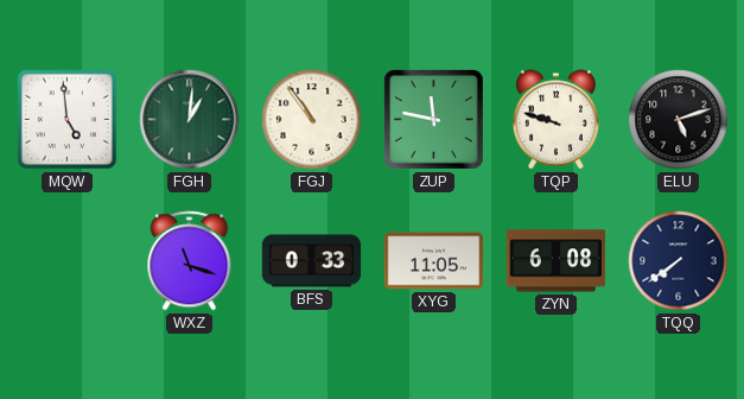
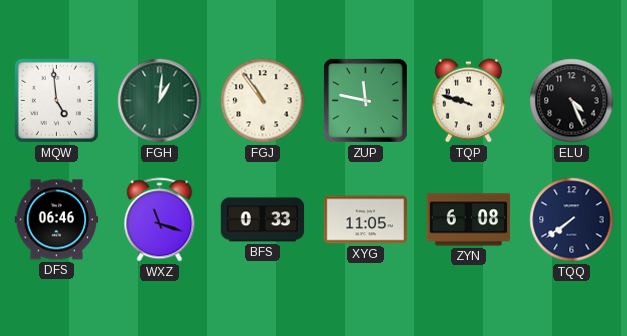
ELU: 5:12 -> 4:26
DFS: none -> 06:46
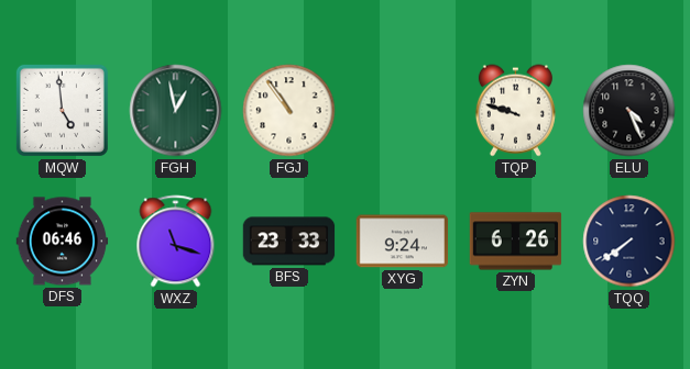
FGH: 1:01 -> 12:58
ZUP: 11:47 -> none
BFS: 0:33 -> 23:33
XYG: 11:05 -> 9:24
ZYN: 6:08 -> 6:26
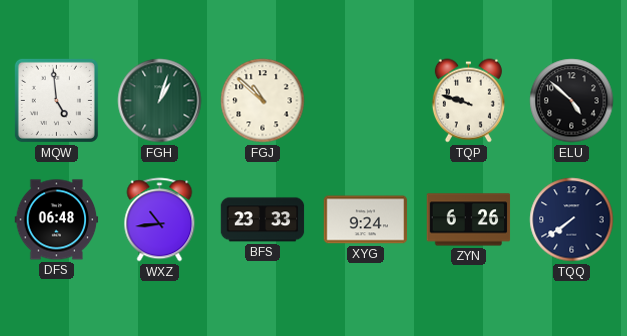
FGH: 12:58 -> 1:03
FGJ: 10:54 -> 10:52
ELU: 4:26 -> 4:52
DFS: 06:46 -> 06:48
WXZ: 11:18 -> 10:44
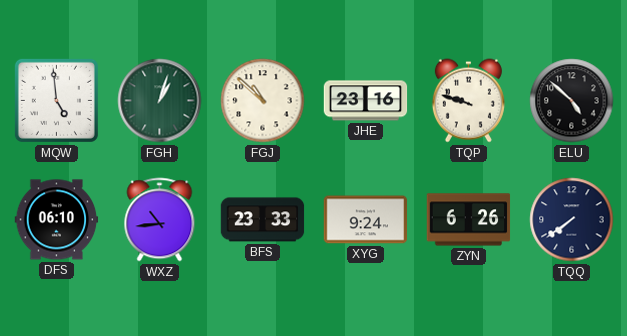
JHE: none -> 23:16
DFS: 06:48 -> 06:10
